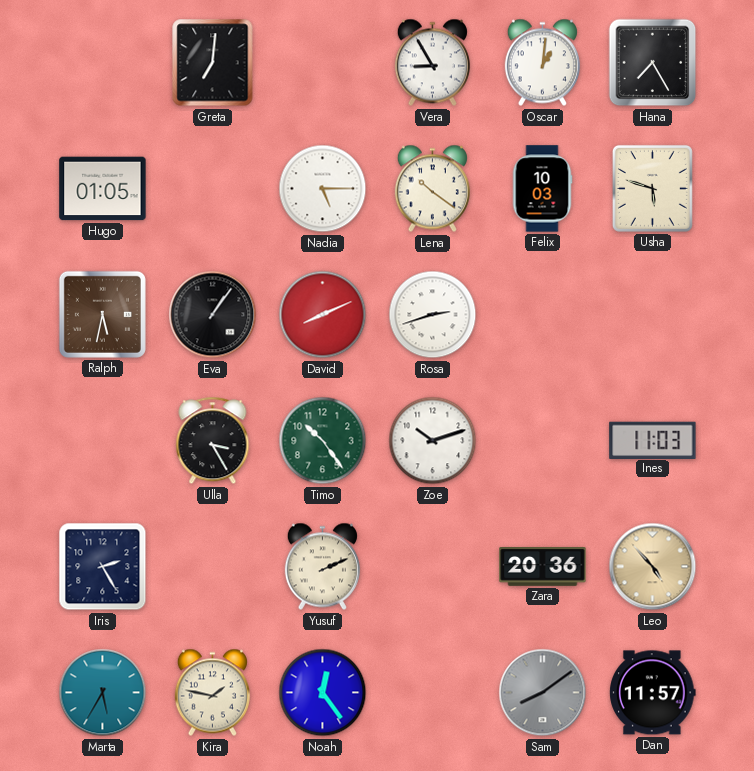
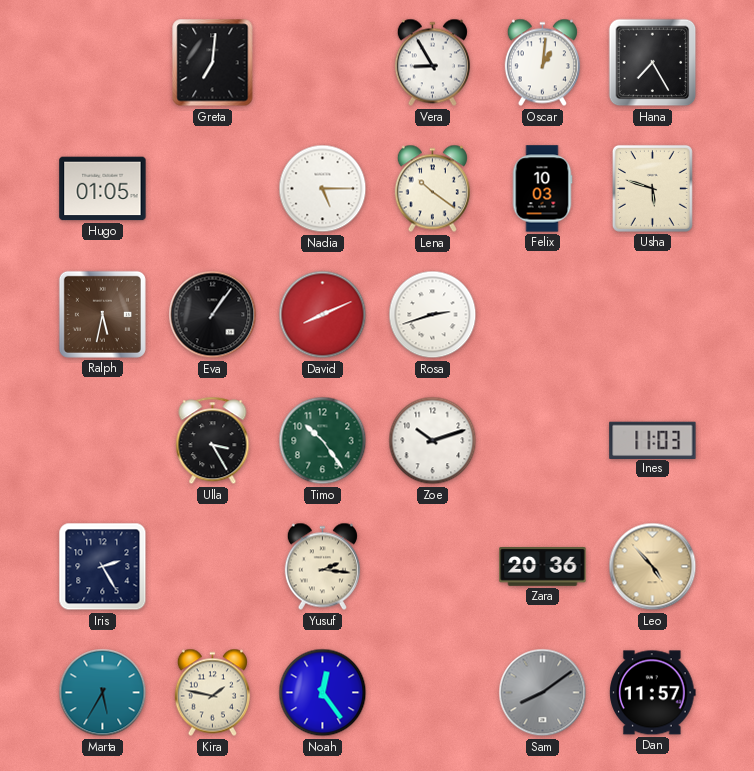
Yusuf: 2:11 -> 2:16
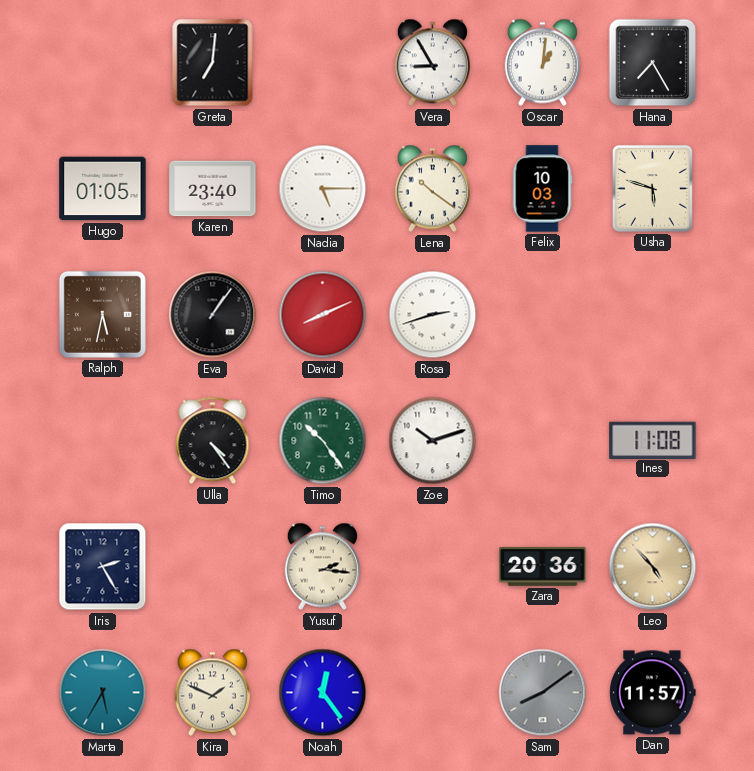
Karen: none -> 23:40
Ulla: 3:25 -> 4:24
Ines: 11:03 -> 11:08
Kira: 1:47 -> 1:49
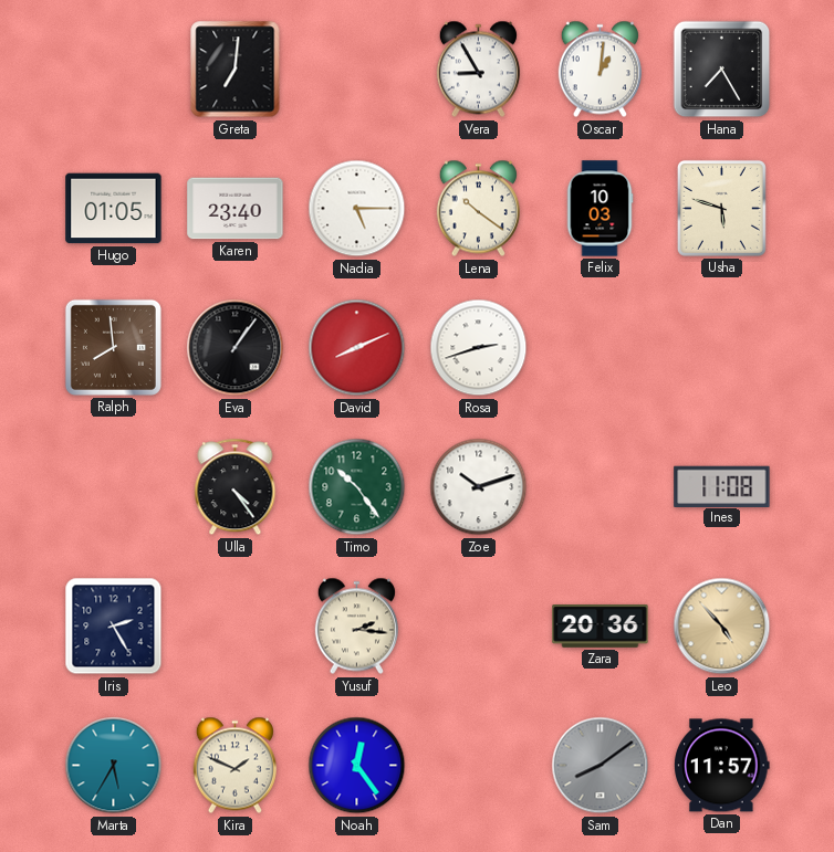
Ralph: 5:32 -> 7:59
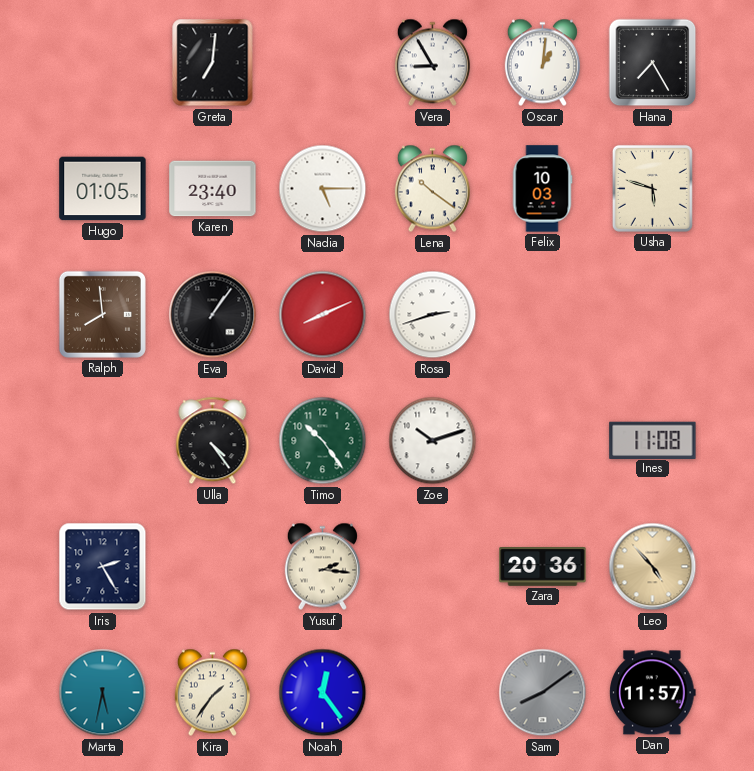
Marta: 5:35 -> 5:32
Kira: 1:49 -> 1:36
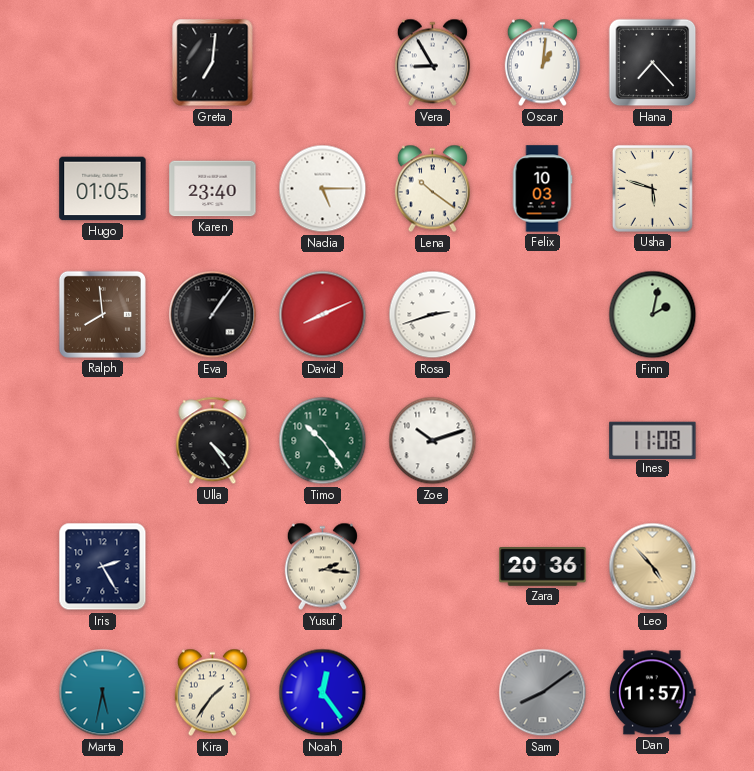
Hana: 7:25 -> 7:23
Finn: none -> 2:02
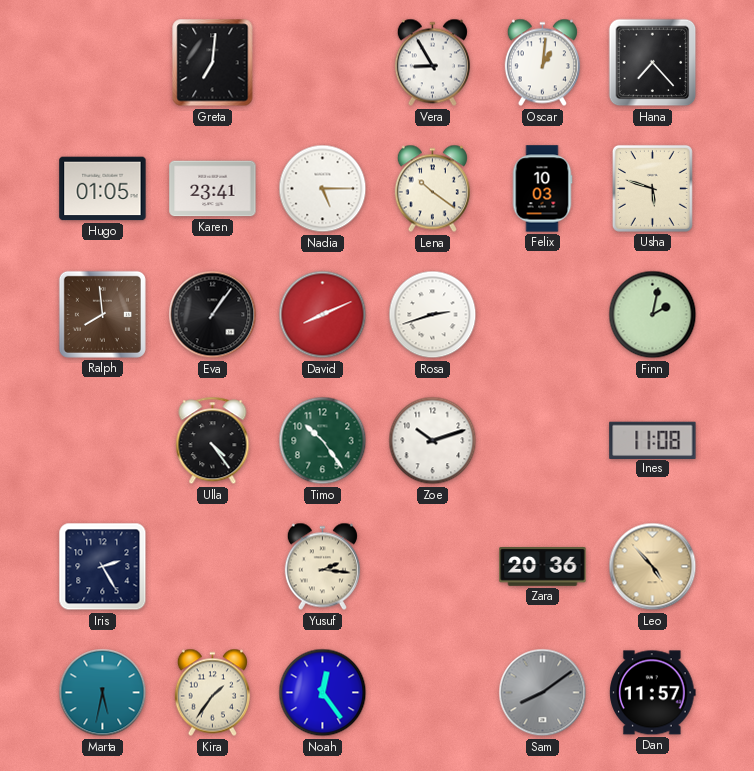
Karen: 23:40 -> 23:41
